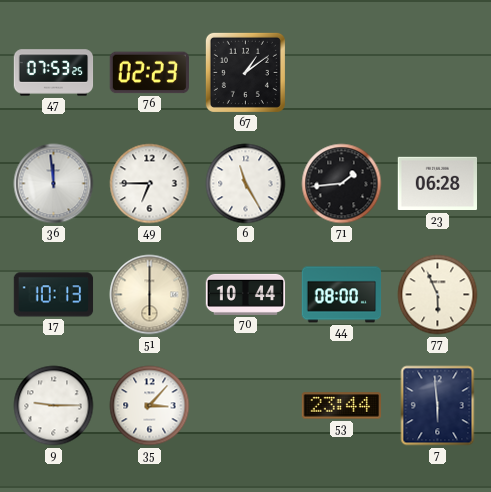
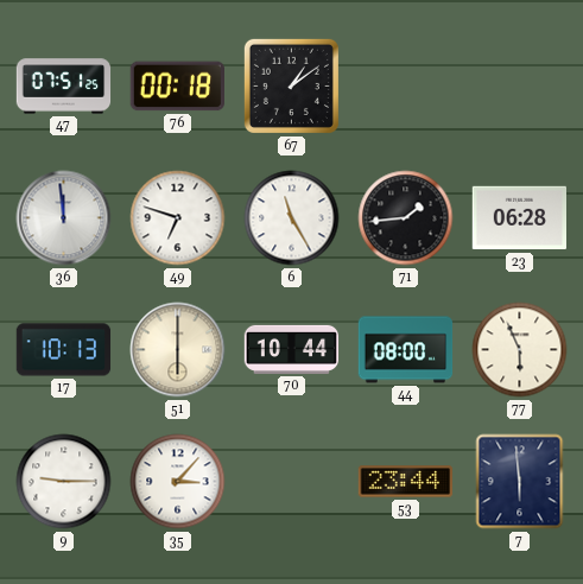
47: 07:53 -> 07:51
76: 02:23 -> 00:18
49: 6:45 -> 6:48
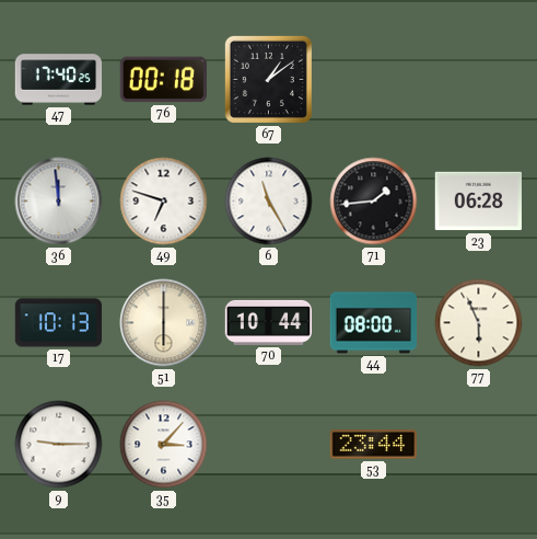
47: 07:51 -> 17:40
7: 5:59 -> none
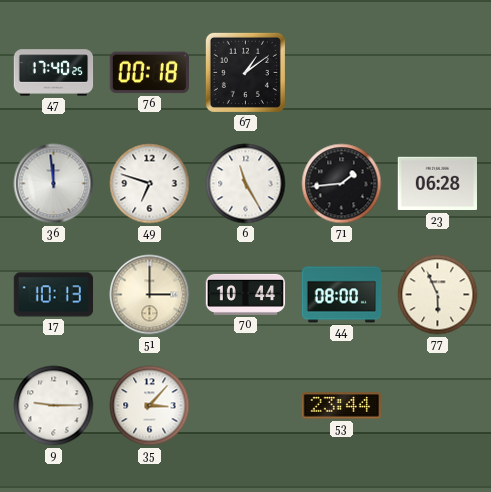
51: 6:00 -> 3:00
